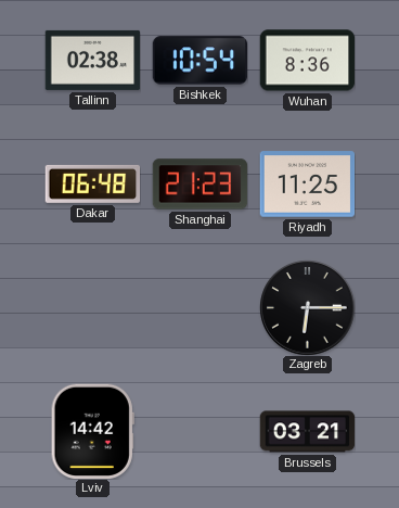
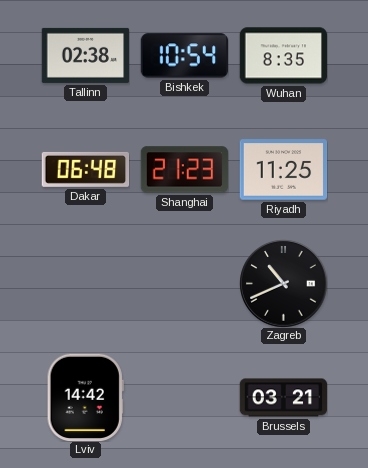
Wuhan: 8:36 -> 8:35
Zagreb: 6:15 -> 10:41
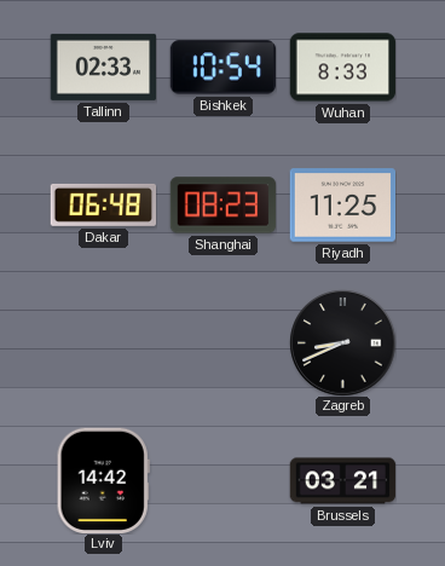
Tallinn: 02:38 -> 02:33
Wuhan: 8:35 -> 8:33
Shanghai: 21:23 -> 08:23
Zagreb: 10:41 -> 8:41
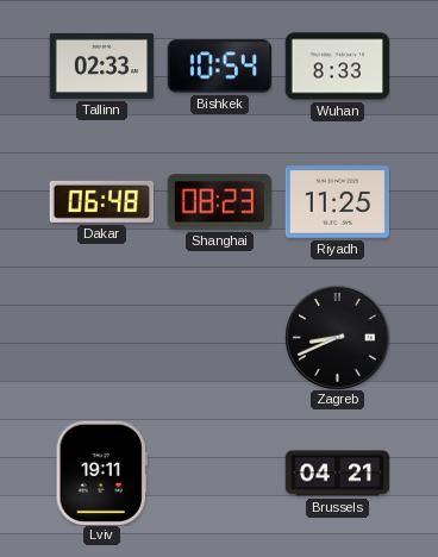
Lviv: 14:42 -> 19:11
Brussels: 03:21 -> 04:21
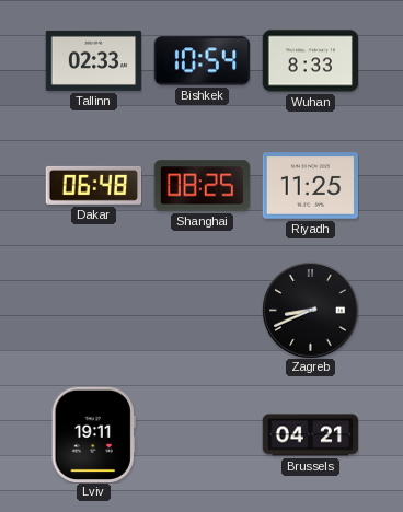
Shanghai: 08:23 -> 08:25
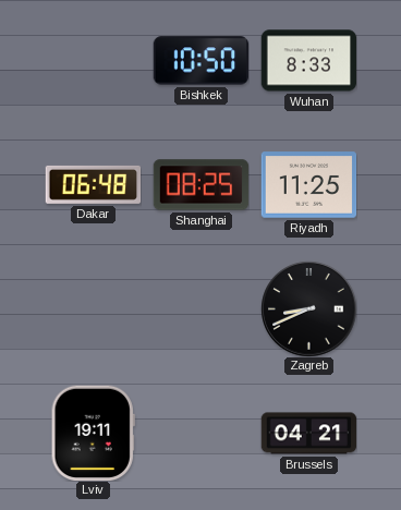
Tallinn: 02:33 -> none
Bishkek: 10:54 -> 10:50
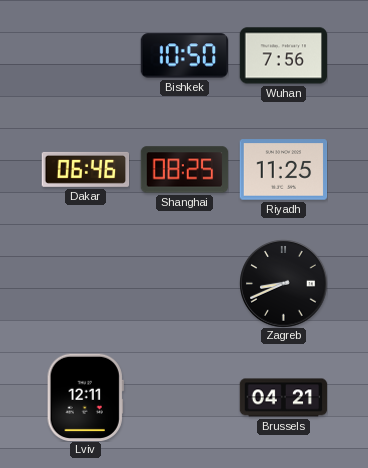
Wuhan: 8:33 -> 7:56
Dakar: 06:48 -> 06:46
Lviv: 19:11 -> 12:11
